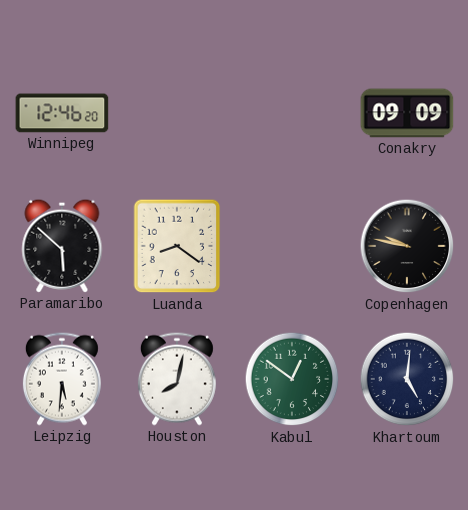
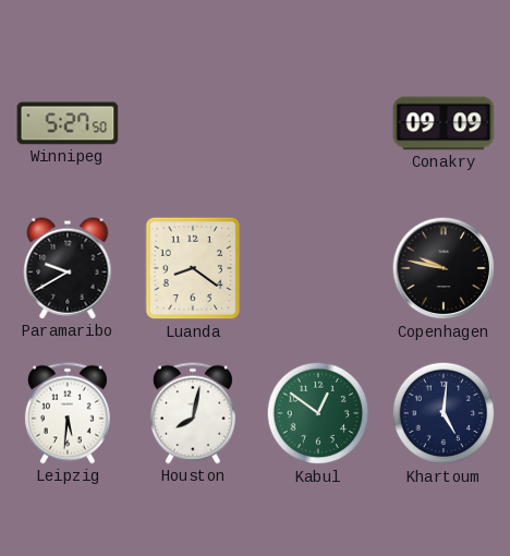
Winnipeg: 12:46 -> 5:27
Paramaribo: 5:52 -> 9:40
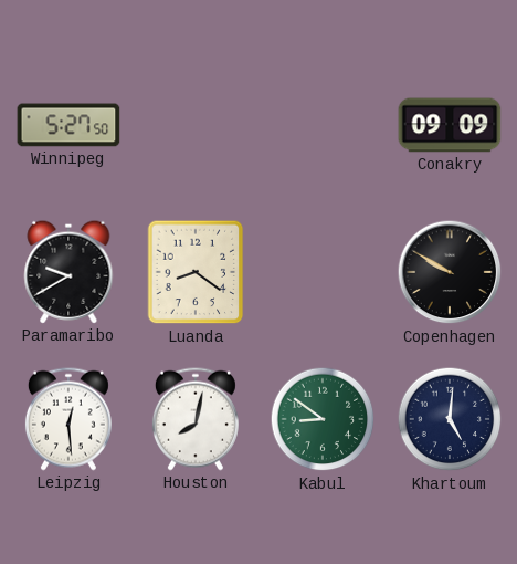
Copenhagen: 9:47 -> 9:50
Leipzig: 5:31 -> 12:29
Kabul: 12:51 -> 8:51
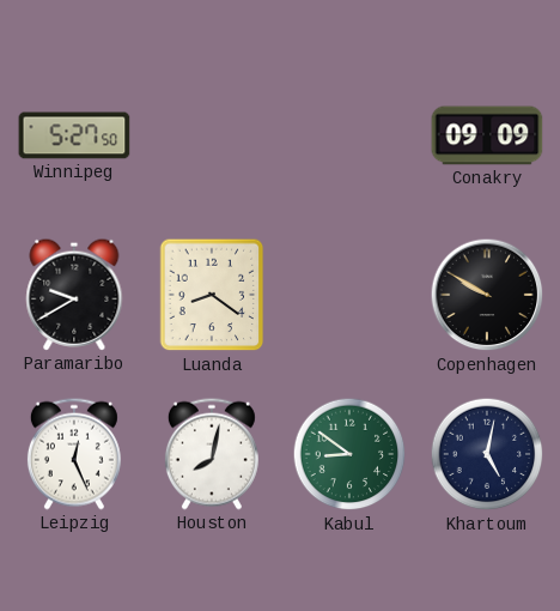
Leipzig: 12:29 -> 12:26
Khartoum: 5:01 -> 5:02
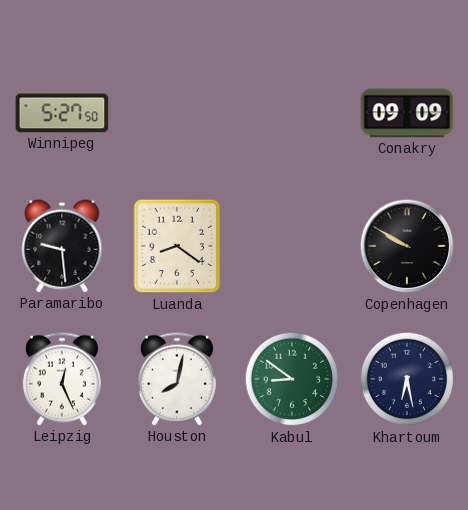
Paramaribo: 9:40 -> 9:29
Khartoum: 5:02 -> 6:28
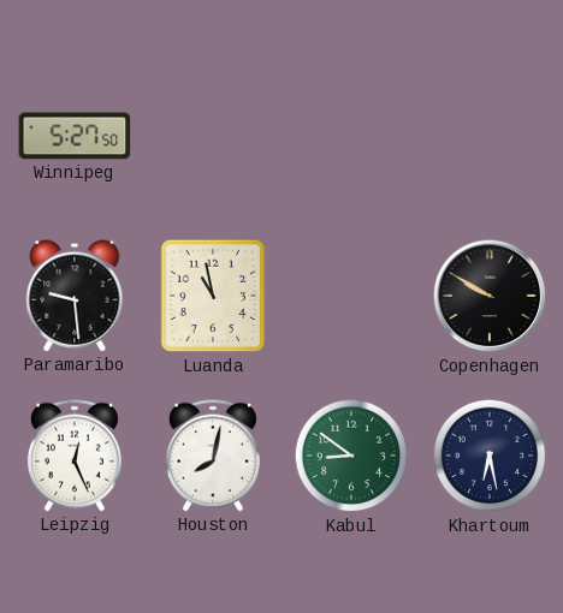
Conakry: 09:09 -> none
Luanda: 8:21 -> 10:58
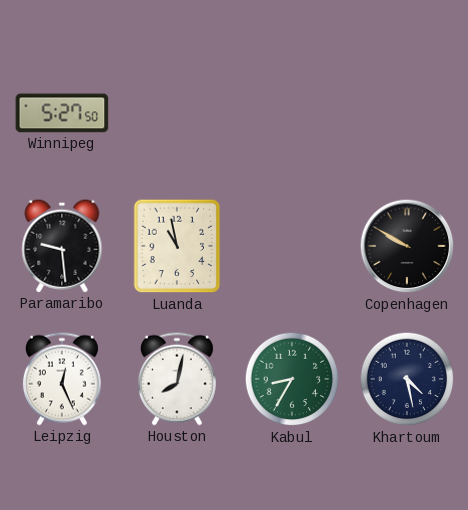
Kabul: 8:51 -> 8:35
Khartoum: 6:28 -> 4:28
